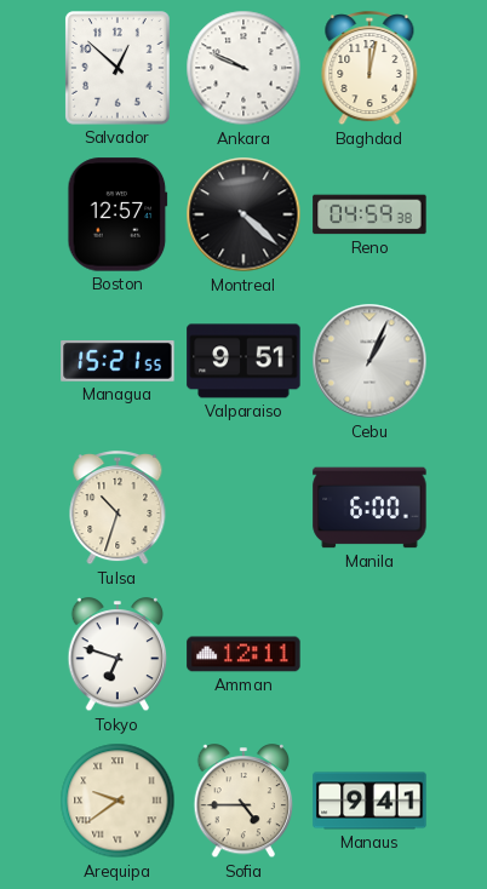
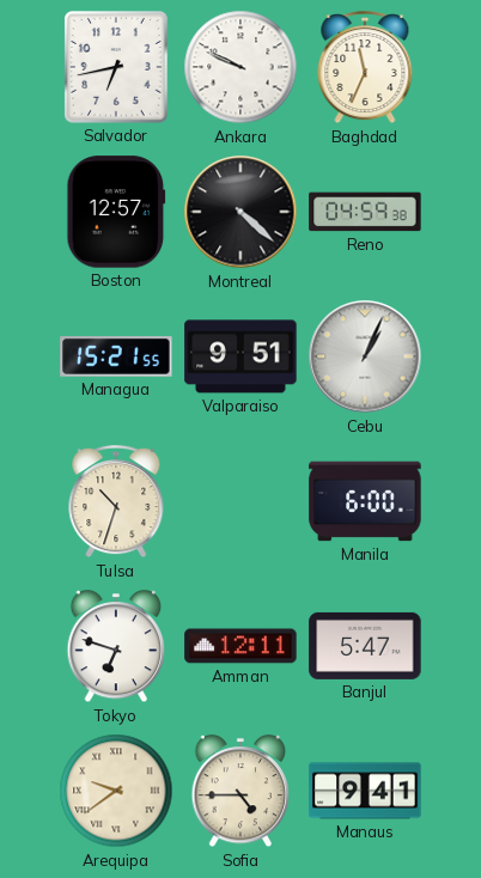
Salvador: 12:52 -> 6:43
Baghdad: 12:02 -> 11:34
Banjul: none -> 5:47
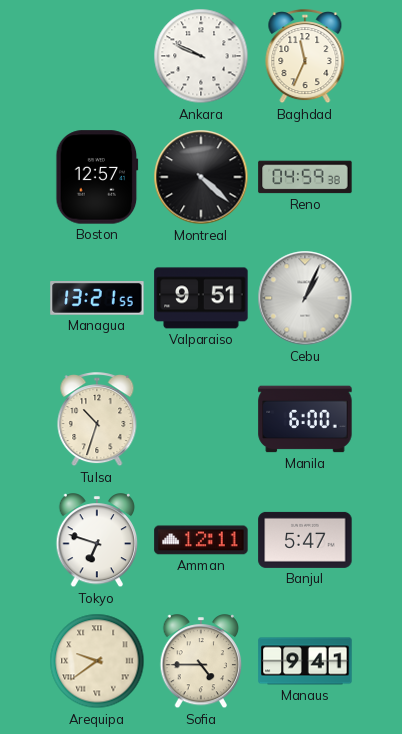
Salvador: 6:43 -> none
Managua: 15:21 -> 13:21
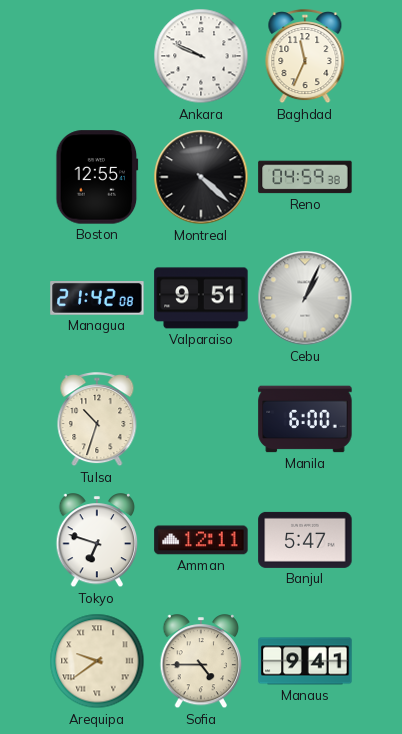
Boston: 12:57 -> 12:55
Managua: 13:21 -> 21:42
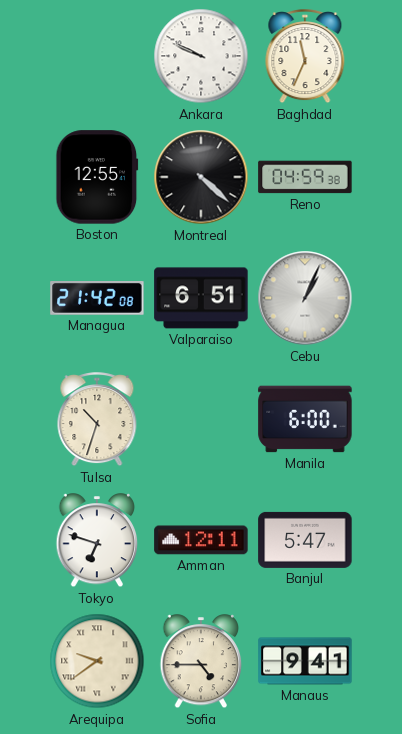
Valparaiso: 9:51 -> 6:51
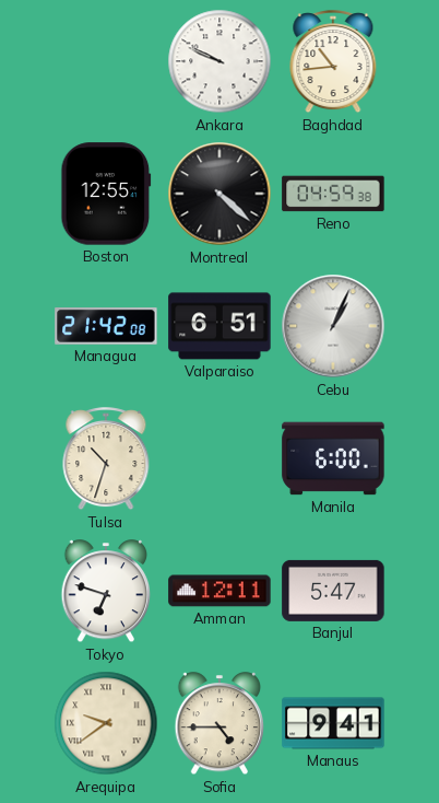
Baghdad: 11:34 -> 10:44
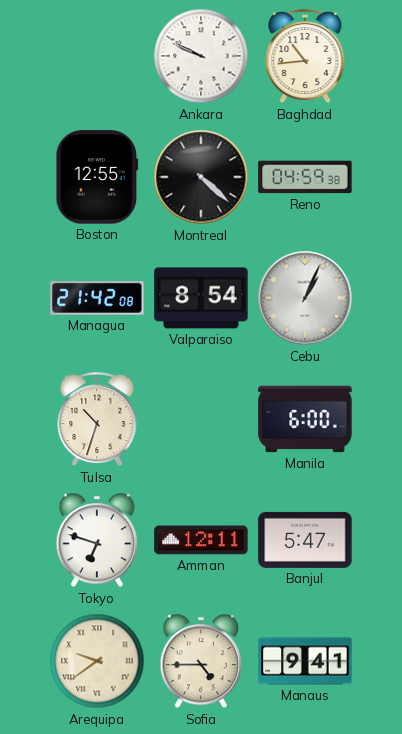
Valparaiso: 6:51 -> 8:54
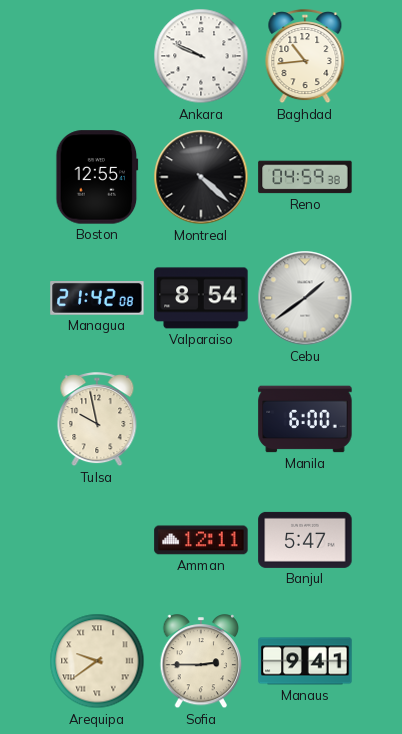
Cebu: 1:04 -> 1:39
Tulsa: 10:33 -> 9:58
Tokyo: 6:48 -> none
Sofia: 4:45 -> 2:45
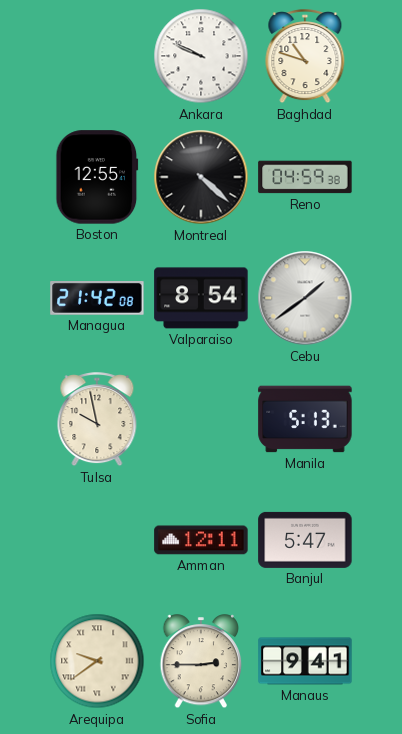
Baghdad: 10:44 -> 10:48
Manila: 6:00 -> 5:13
